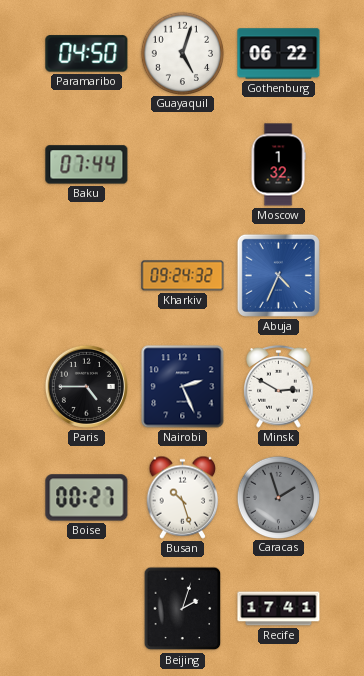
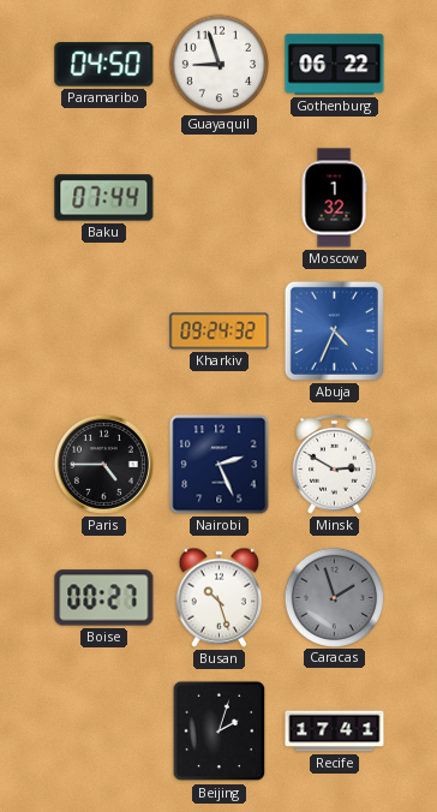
Guayaquil: 5:03 -> 8:57
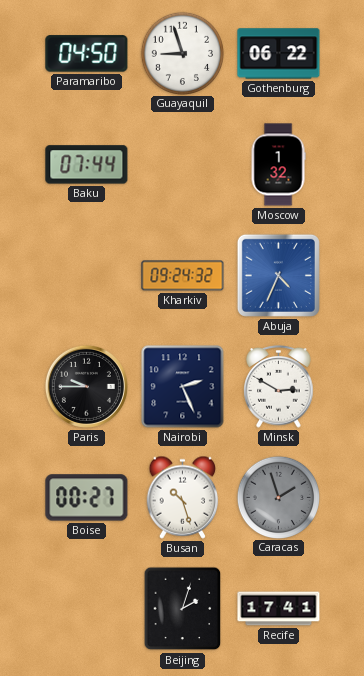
Paris: 4:45 -> 9:45
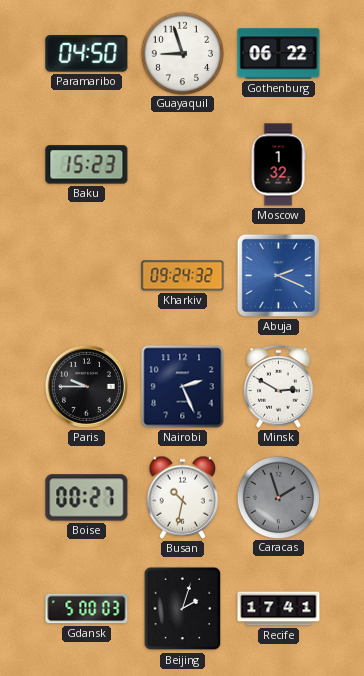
Baku: 07:44 -> 15:23
Abuja: 4:34 -> 2:19
Busan: 10:27 -> 10:32
Gdansk: none -> 5:00
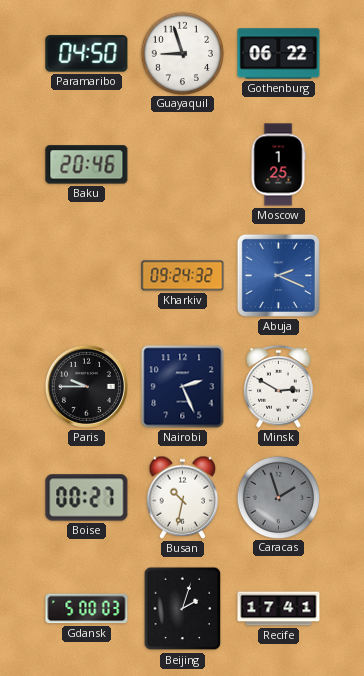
Baku: 15:23 -> 20:46
Moscow: 1:32 -> 1:25
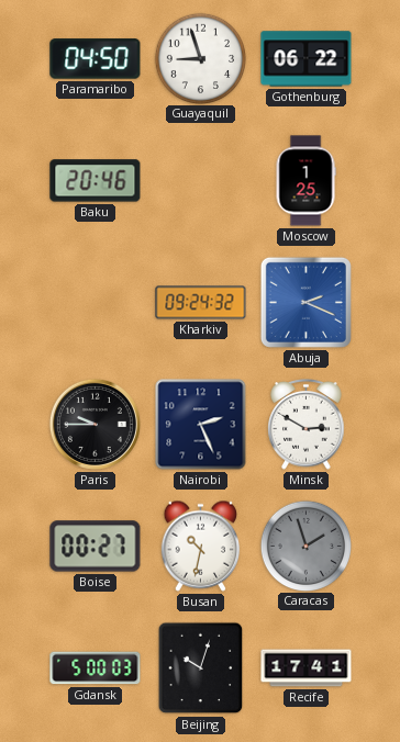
Beijing: 2:03 -> 10:03
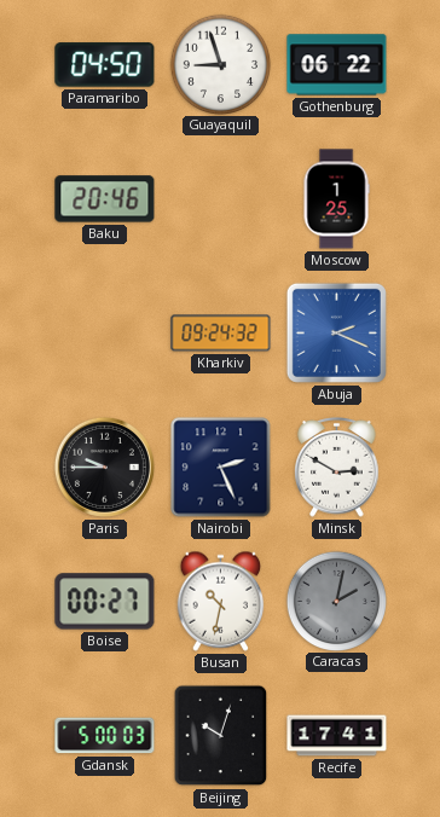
Caracas: 1:57 -> 2:02
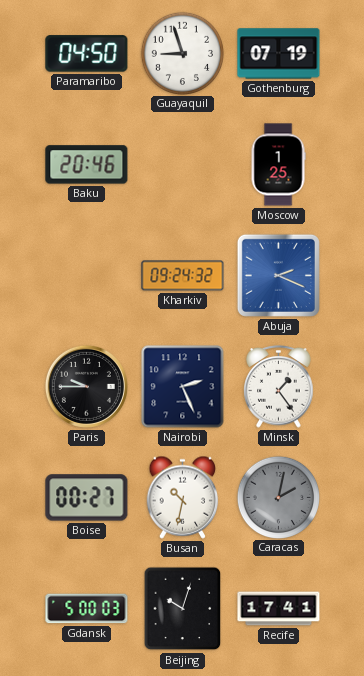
Gothenburg: 06:22 -> 07:19
Minsk: 2:50 -> 1:24
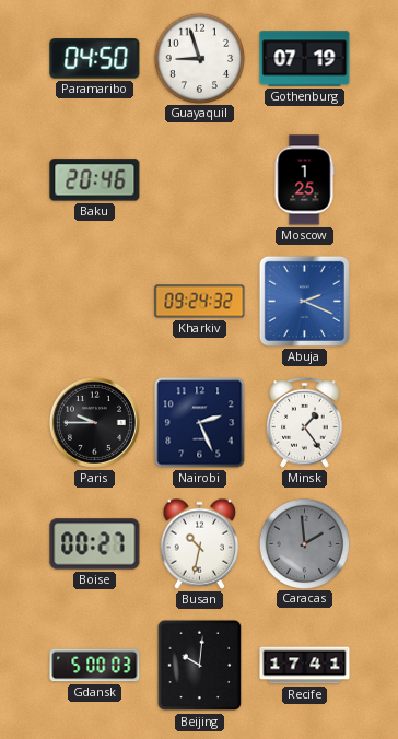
Caracas: 2:02 -> 1:59
Beijing: 10:03 -> 10:01
